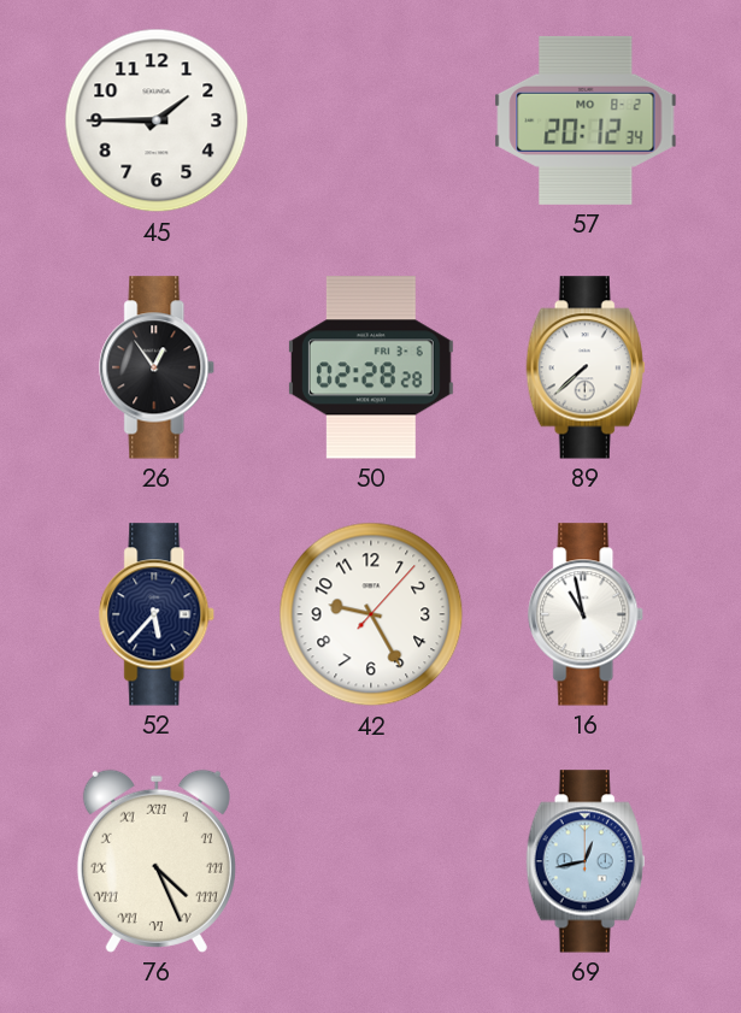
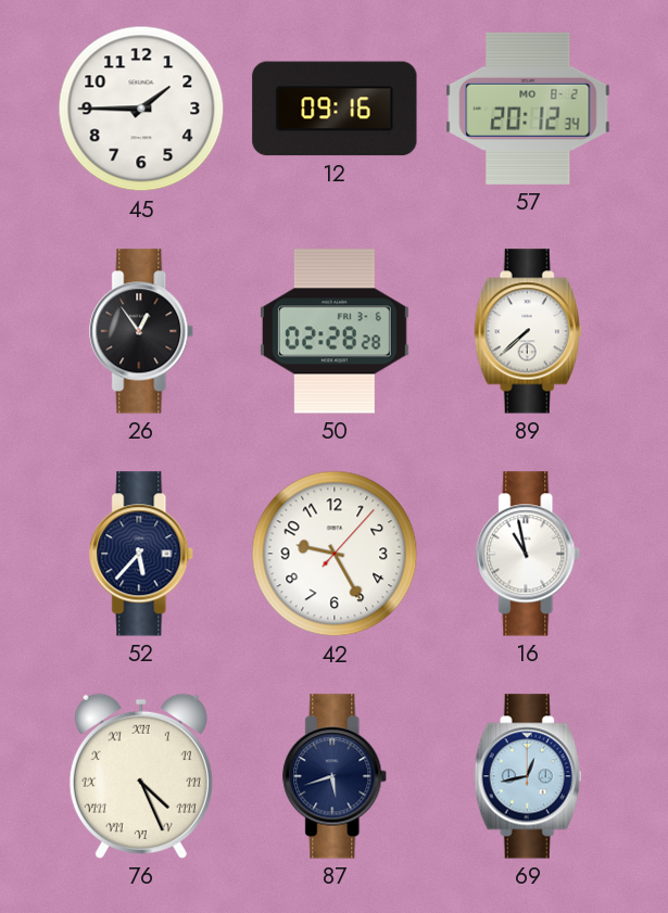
12: none -> 09:16
87: none -> 5:42
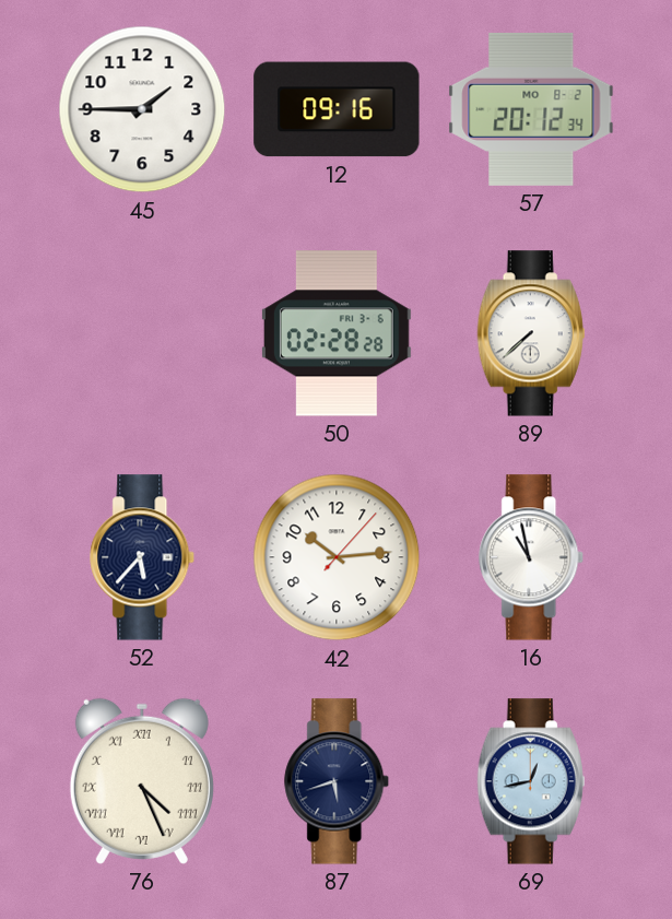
26: 12:54 -> none
42: 9:25 -> 10:14
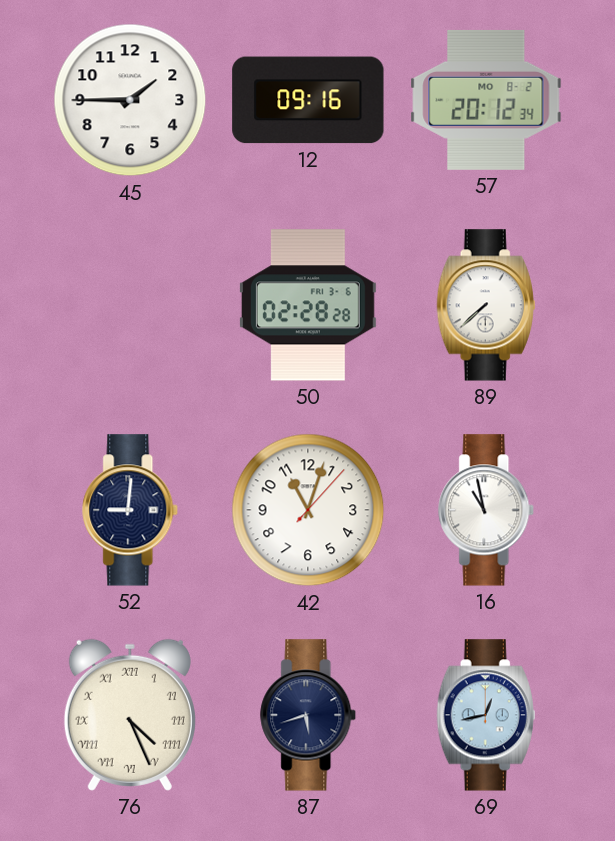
52: 5:37 -> 9:01
42: 10:14 -> 11:03
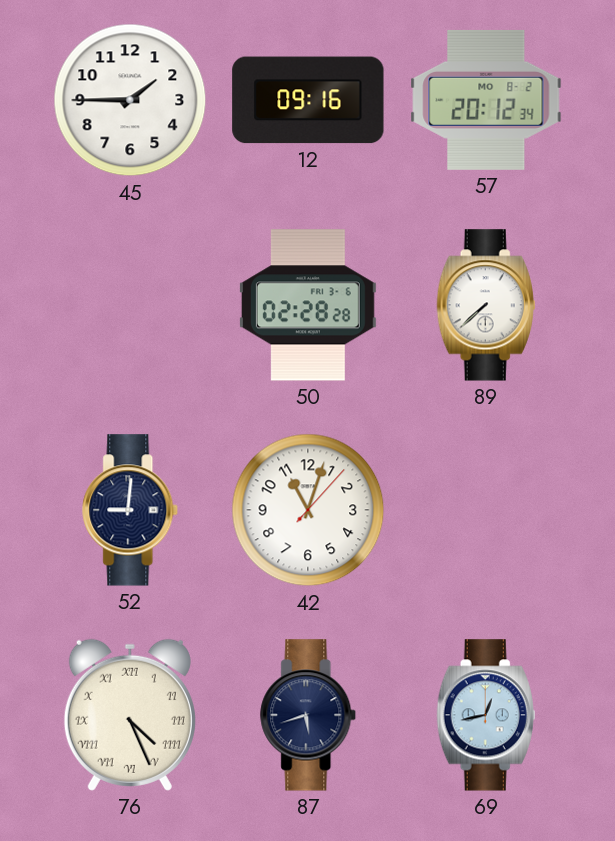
16: 10:58 -> none
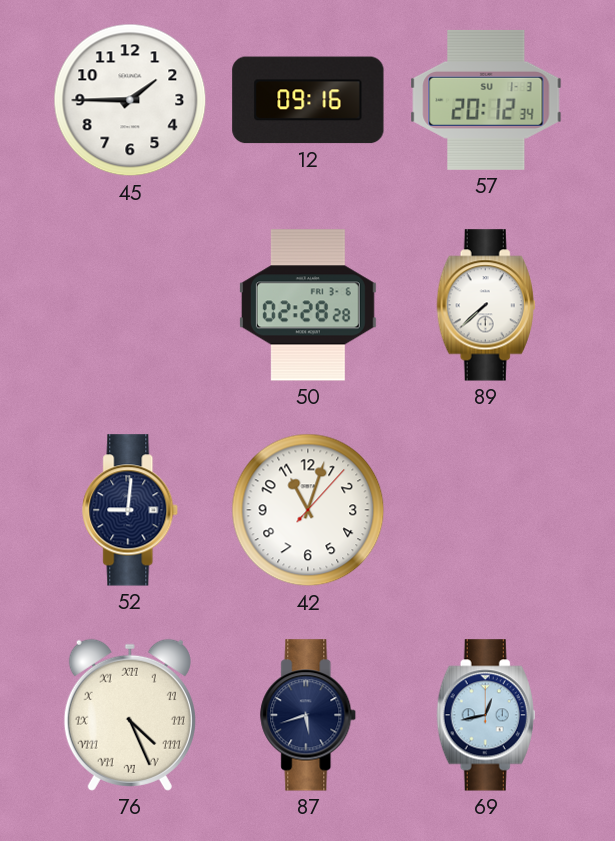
57 date: MO 8-2 -> SU 1-3
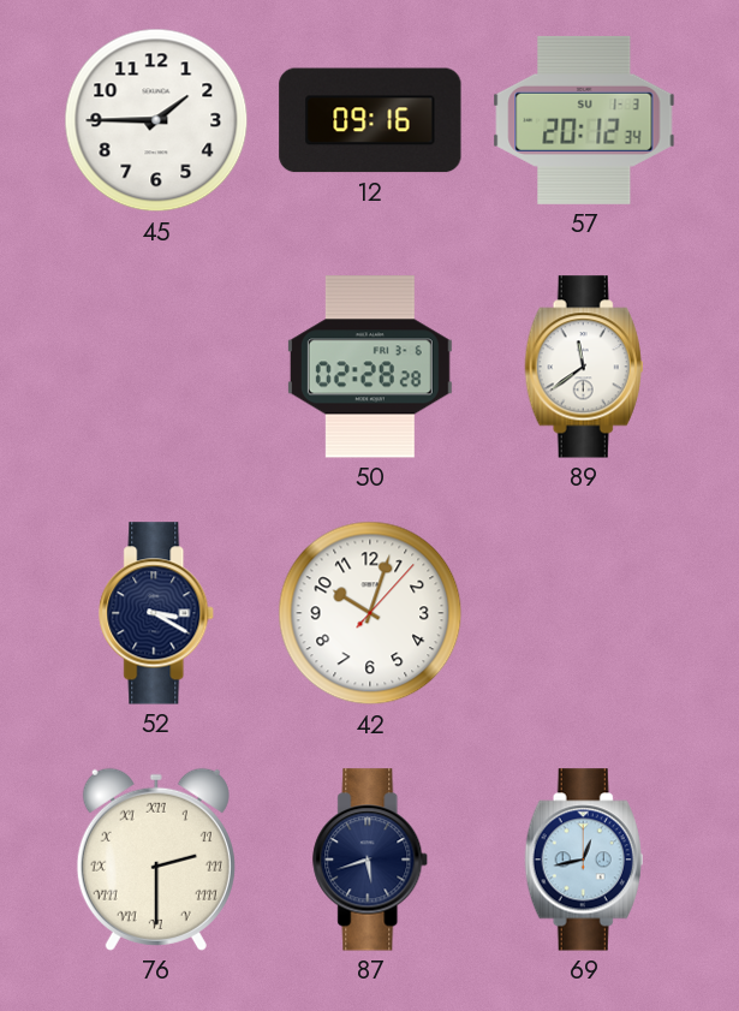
89: 7:38 -> 11:39
52: 9:01 -> 3:20
42: 11:03 -> 10:03
76: 4:26 -> 2:30
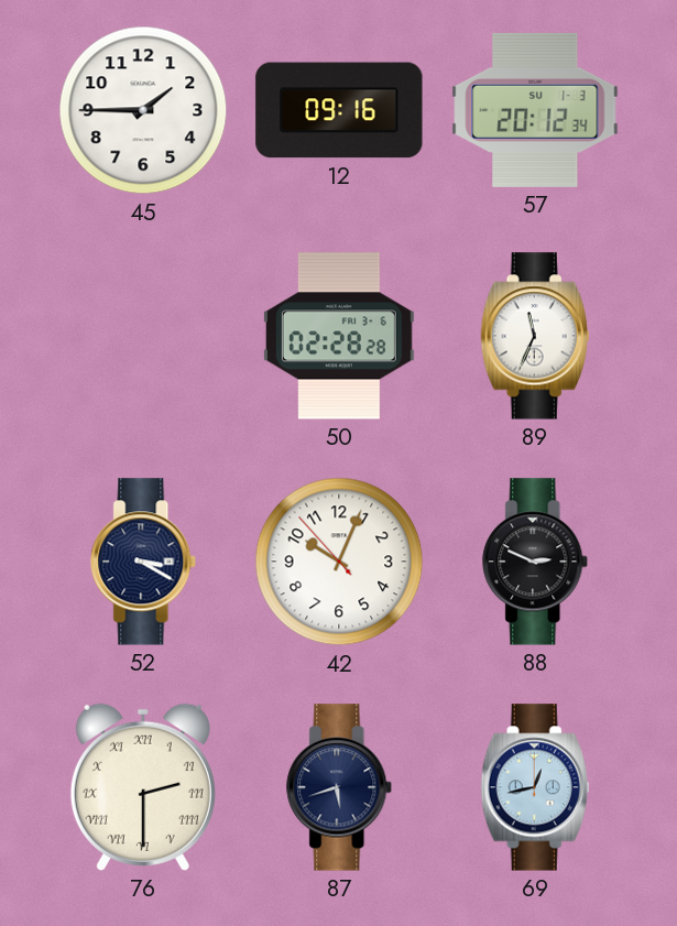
89: 11:39 -> 11:34
42: 10:03:07 -> 10:03:53
88: none -> 2:49
